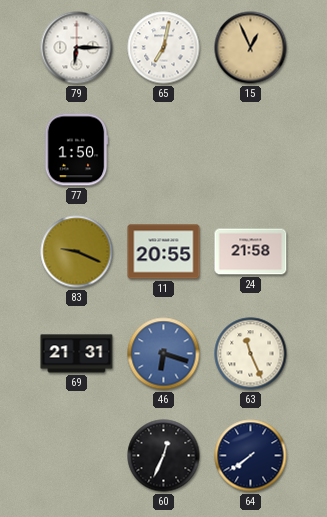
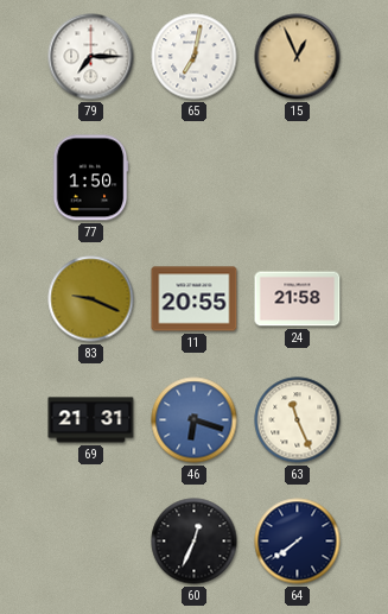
79: 6:15 -> 7:15
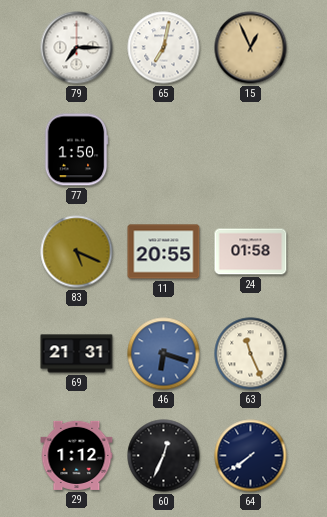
83: 9:19 -> 5:19
24: 21:58 -> 01:58
29: none -> 1:12
